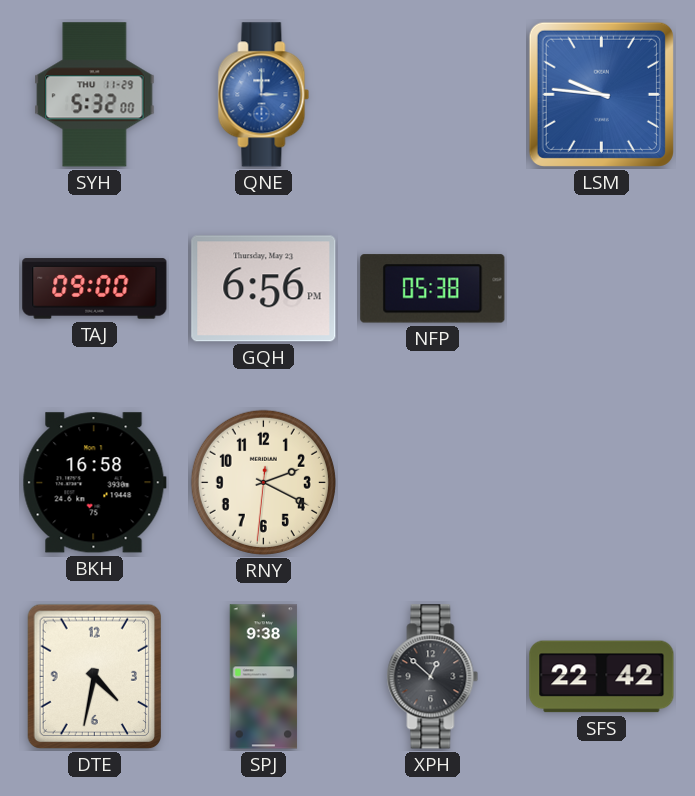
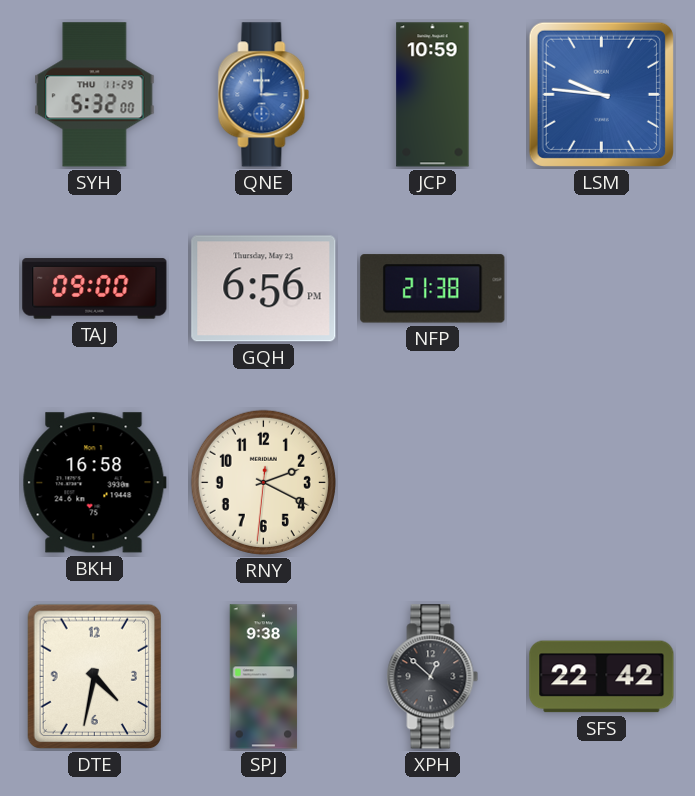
JCP: none -> 10:59
NFP: 05:38 -> 21:38
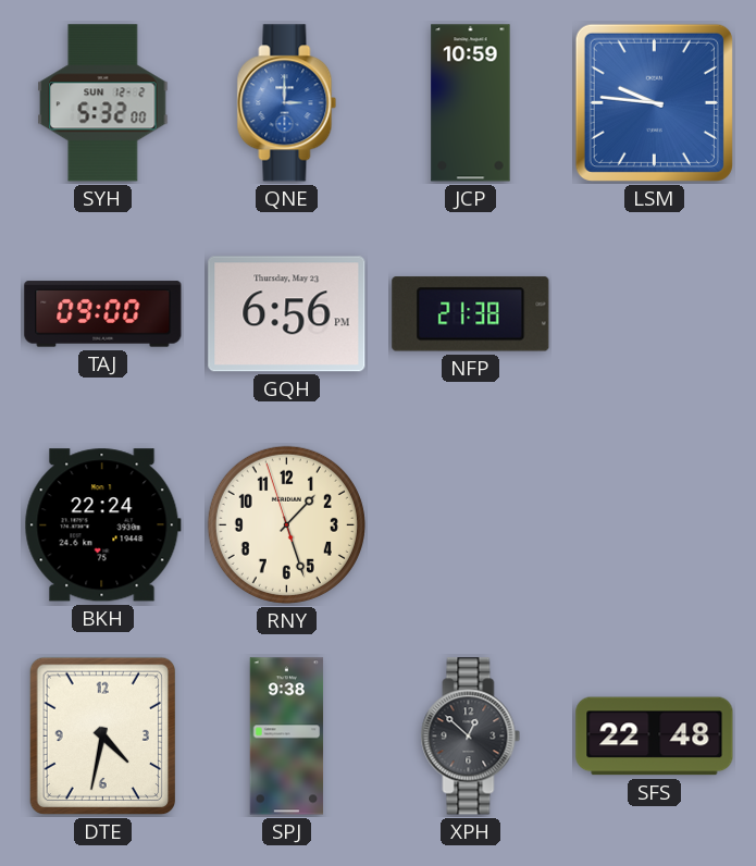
SYH date: THU 11-29 -> SUN 12-2
BKH: 16:58 -> 22:24
RNY: 2:19 -> 1:26
SFS: 22:42 -> 22:48
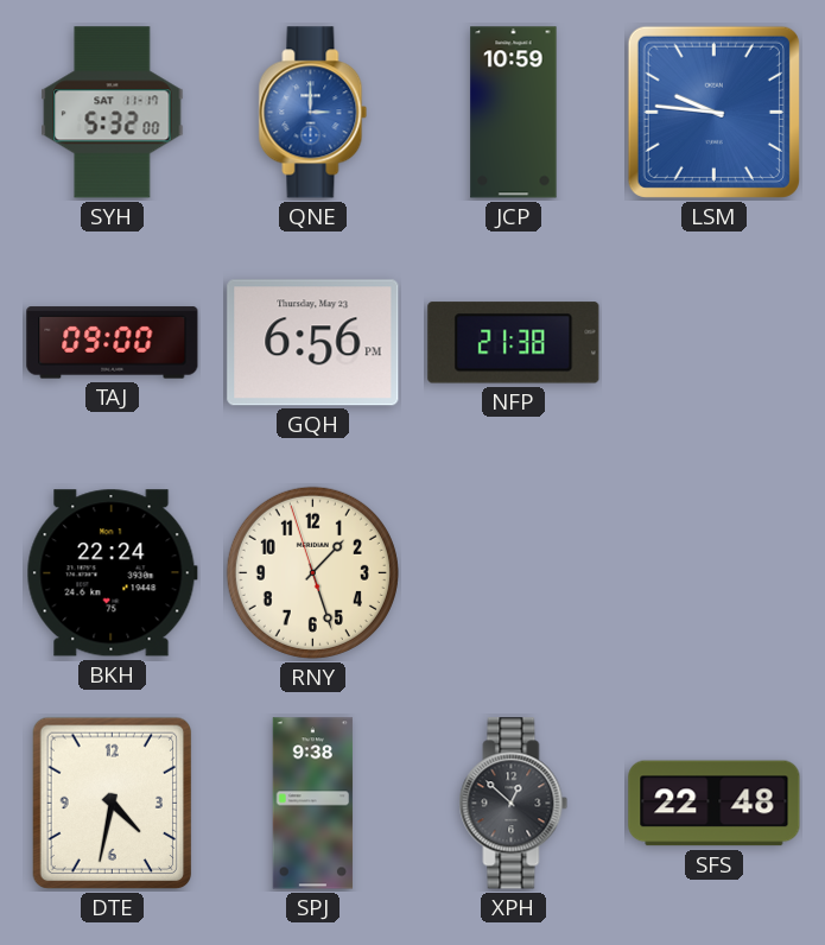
SYH date: SUN 12-2 -> SAT 11-17
